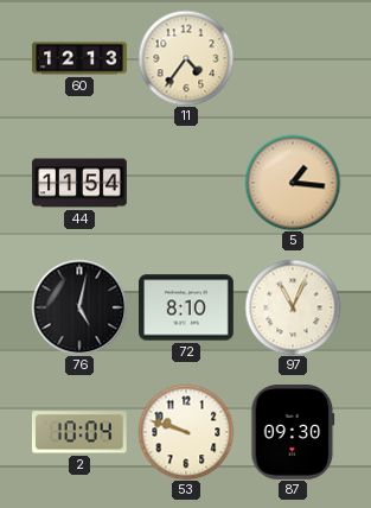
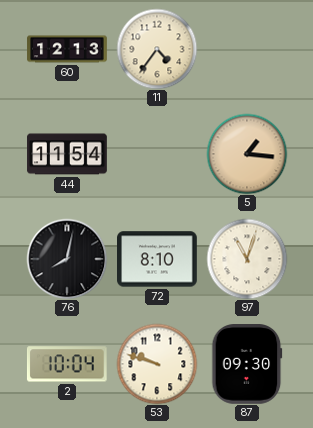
76: 5:02 -> 8:02
97: 11:04 -> 11:03
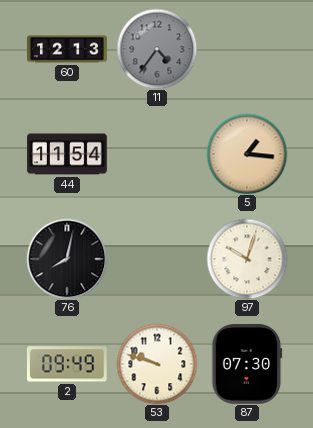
11 dial: cream -> grey
72: 8:10 -> none
97: 11:03 -> 10:03
2: 10:04 -> 09:49
87: 09:30 -> 07:30
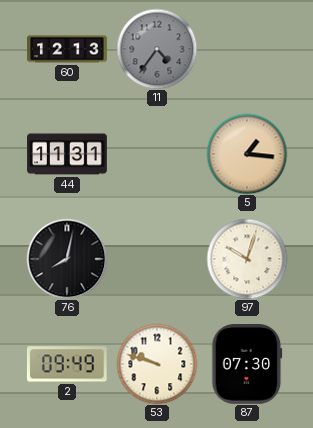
44: 11:54 -> 11:31
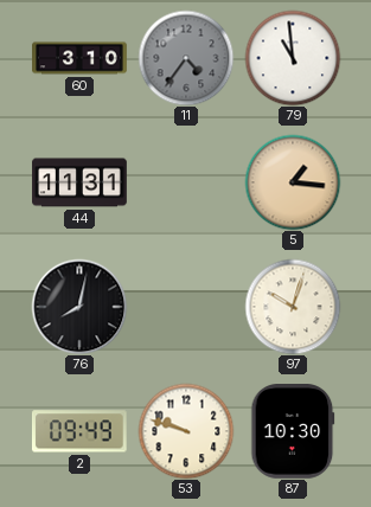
60: 12:13 -> 3:10
79: none -> 10:59
87: 07:30 -> 10:30
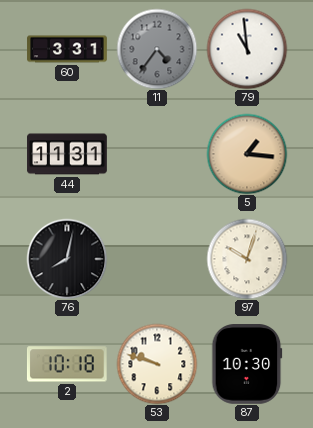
60: 3:10 -> 3:31
2: 09:49 -> 10:18
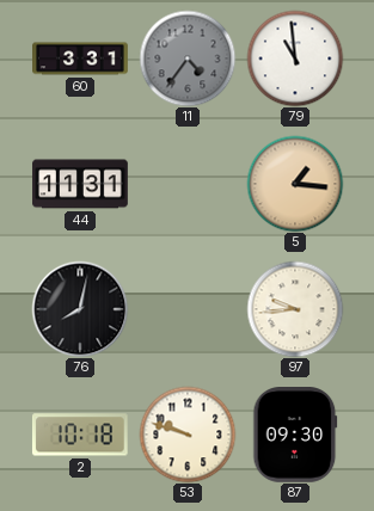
97: 10:03 -> 9:44
87: 10:30 -> 09:30
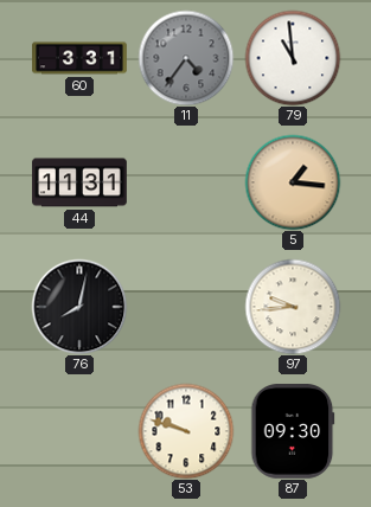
2: 10:18 -> none
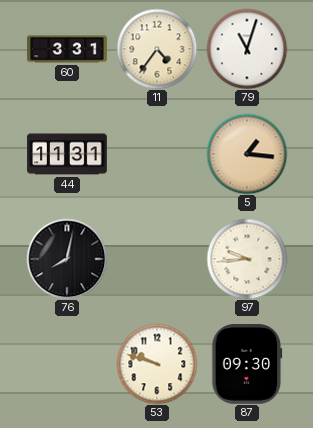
11 dial: grey -> cream
79: 10:59 -> 11:03
